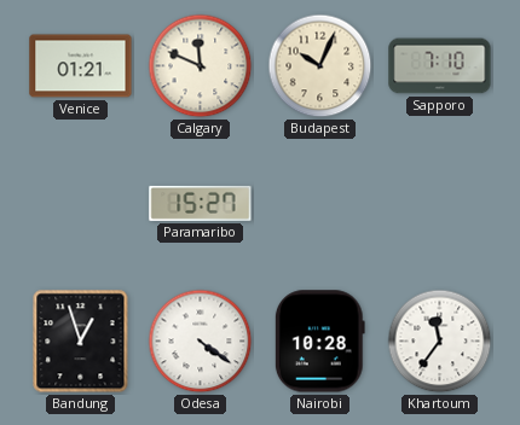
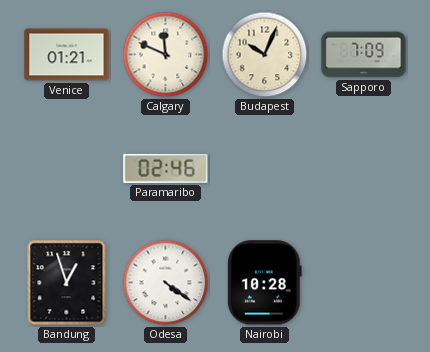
Sapporo: 7:10 -> 7:09
Paramaribo: 15:27 -> 02:46
Khartoum: 11:36 -> none
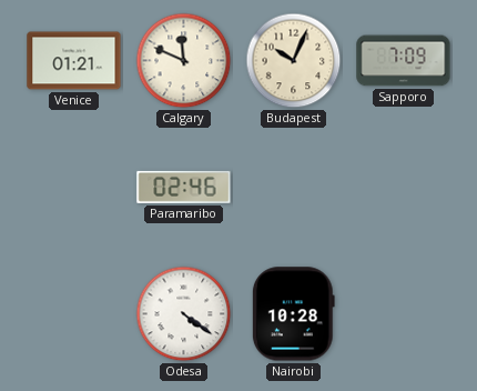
Bandung: 12:57 -> none
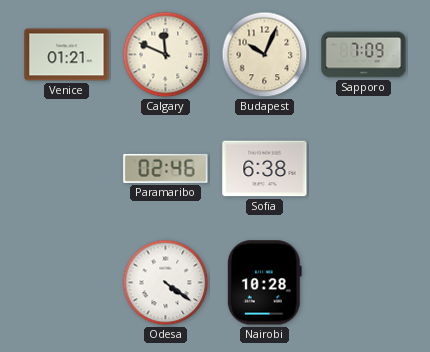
Sofia: none -> 6:38
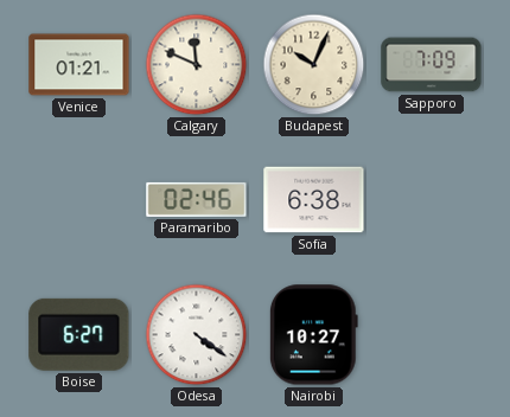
Boise: none -> 6:27
Nairobi: 10:28 -> 10:27
